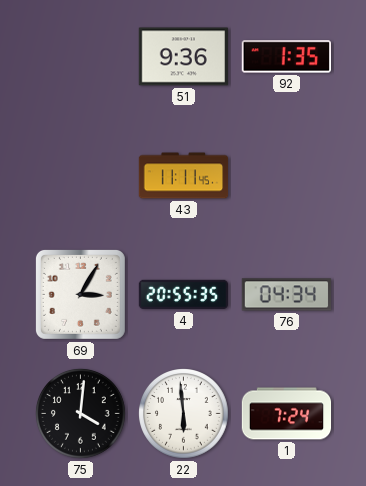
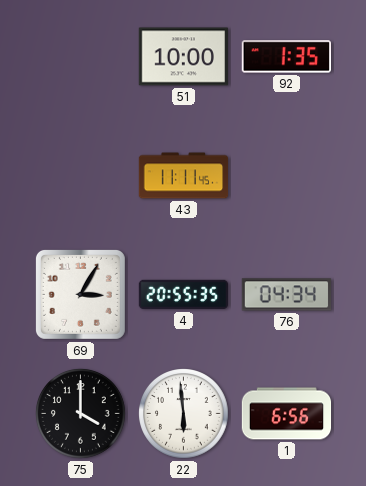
51: 9:36 -> 10:00
75: 4:01 -> 4:00
1: 7:24 -> 6:56
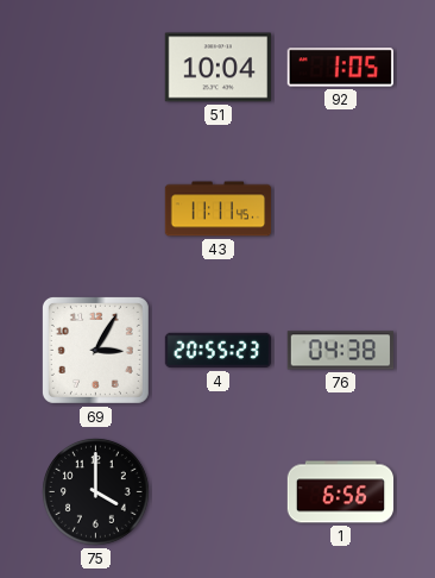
51: 10:00 -> 10:04
92: 1:35 -> 1:05
4: 20:55:35 -> 20:55:23
76: 04:34 -> 04:38
22: 5:59 -> none
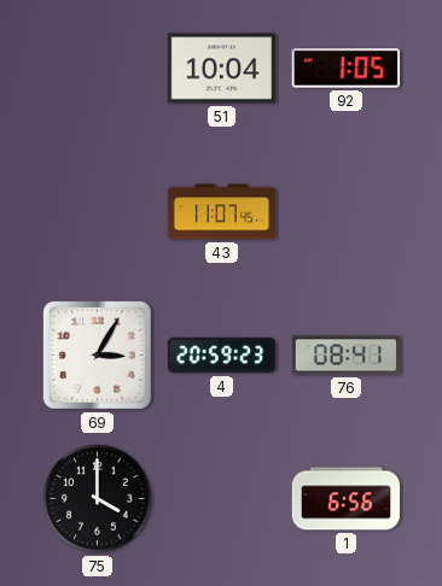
43: 11:11 -> 11:07
4: 20:55 -> 20:59
76: 04:38 -> 08:41
